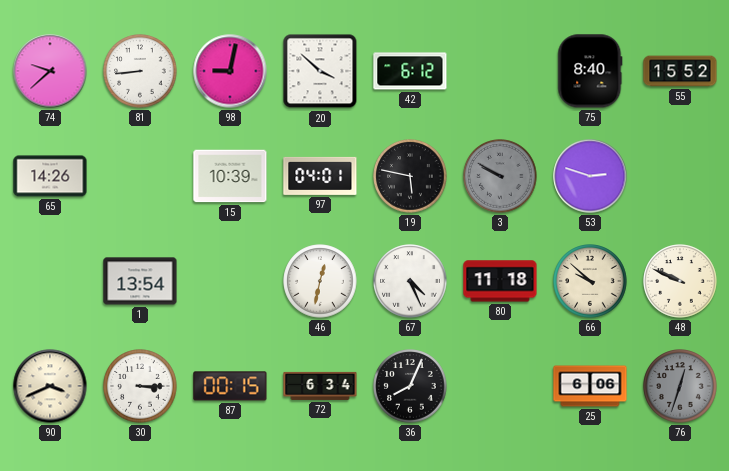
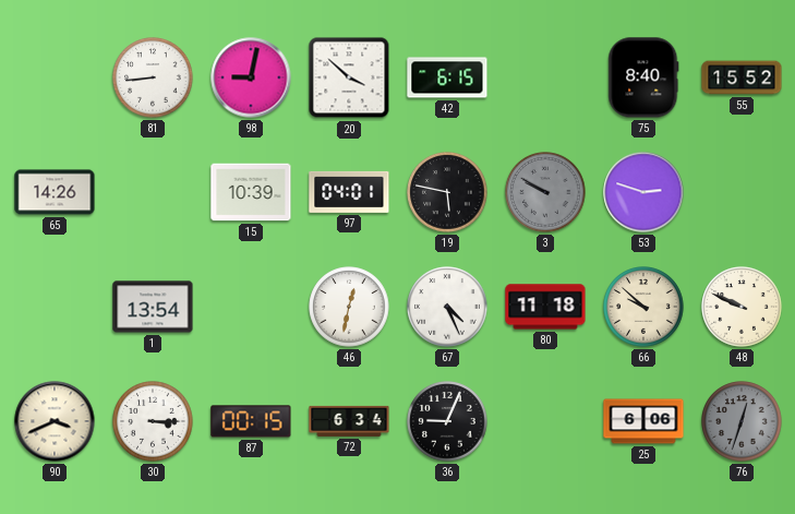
74: 9:38 -> none
42: 6:12 -> 6:15
36: 8:04 -> 9:04
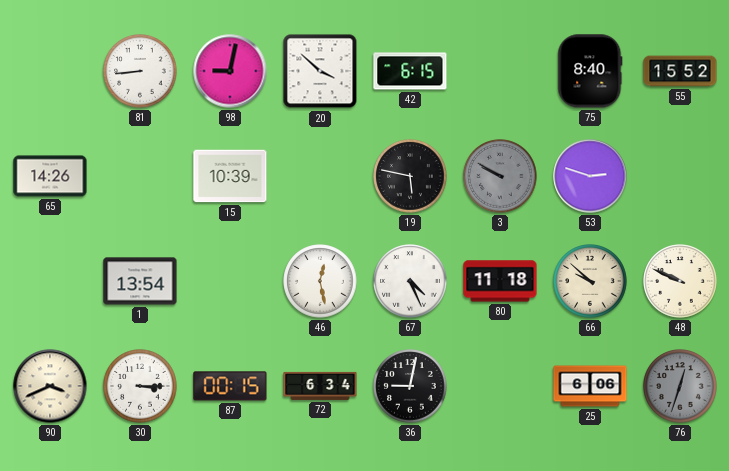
97: 04:01 -> none
46: 12:32 -> 12:28
36: 9:04 -> 9:02
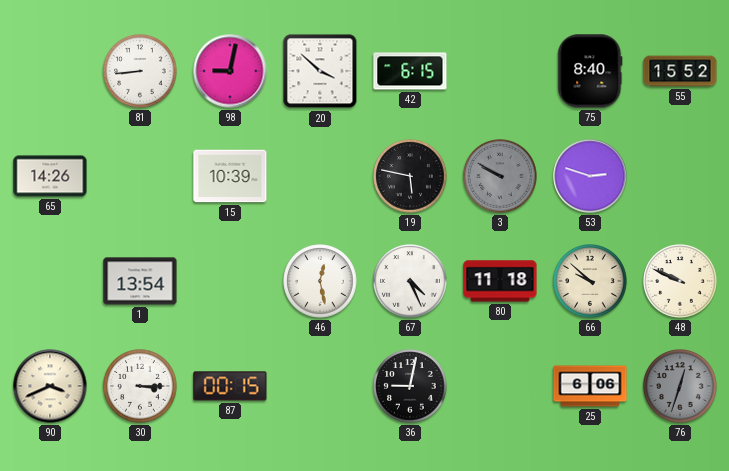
72: 6:34 -> none
